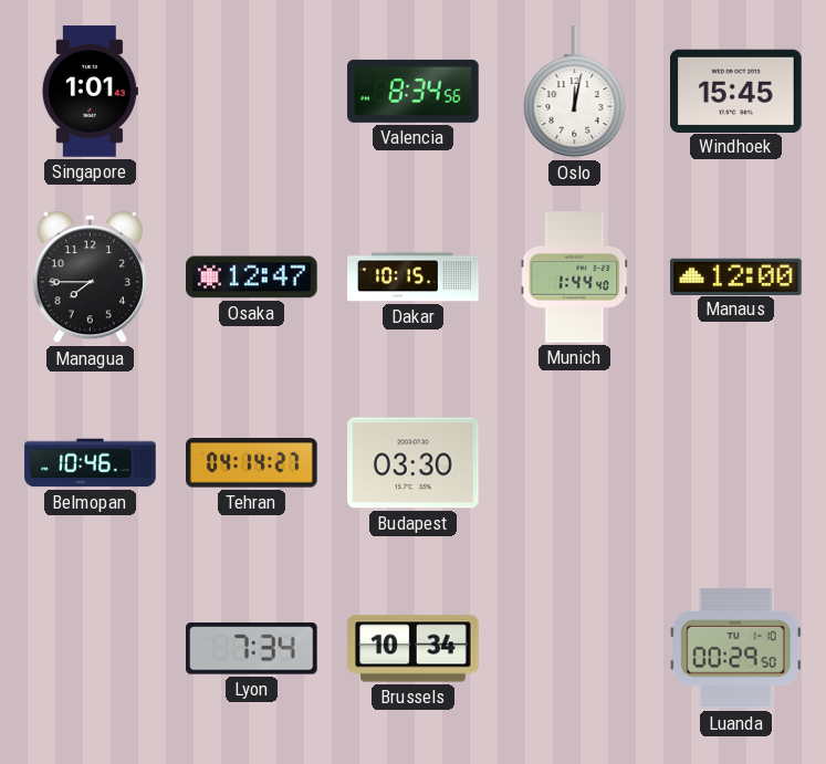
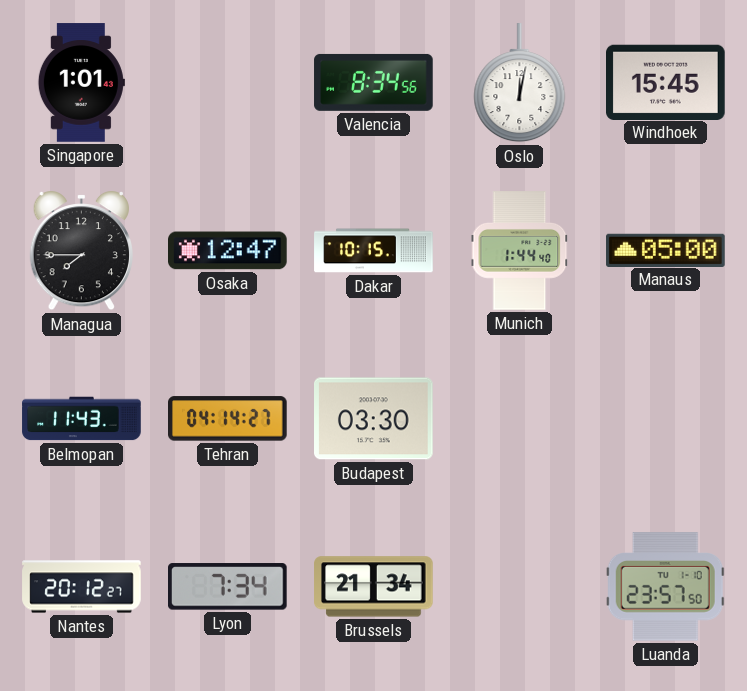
Manaus: 12:00 -> 05:00
Belmopan: 10:46 -> 11:43
Nantes: none -> 20:12
Brussels: 10:34 -> 21:34
Luanda: 00:29 -> 23:57
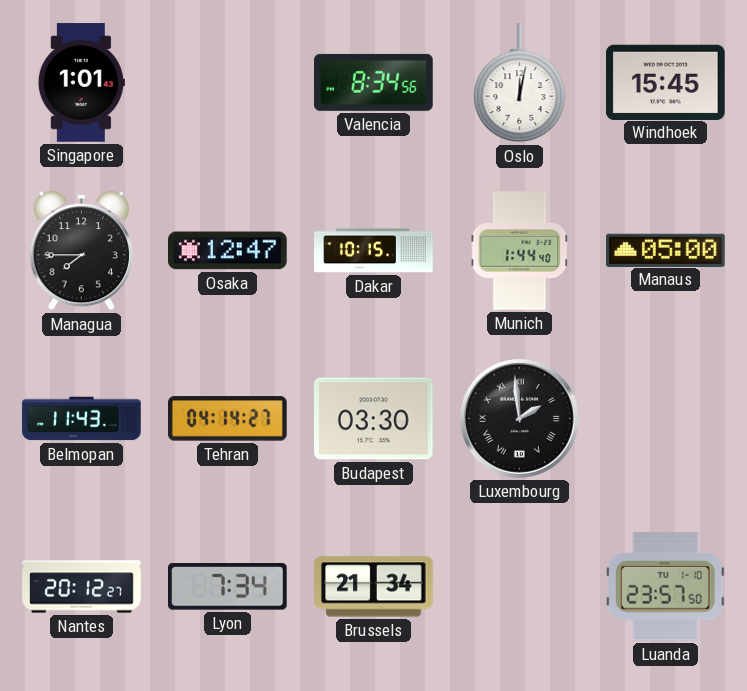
Luxembourg: none -> 1:59
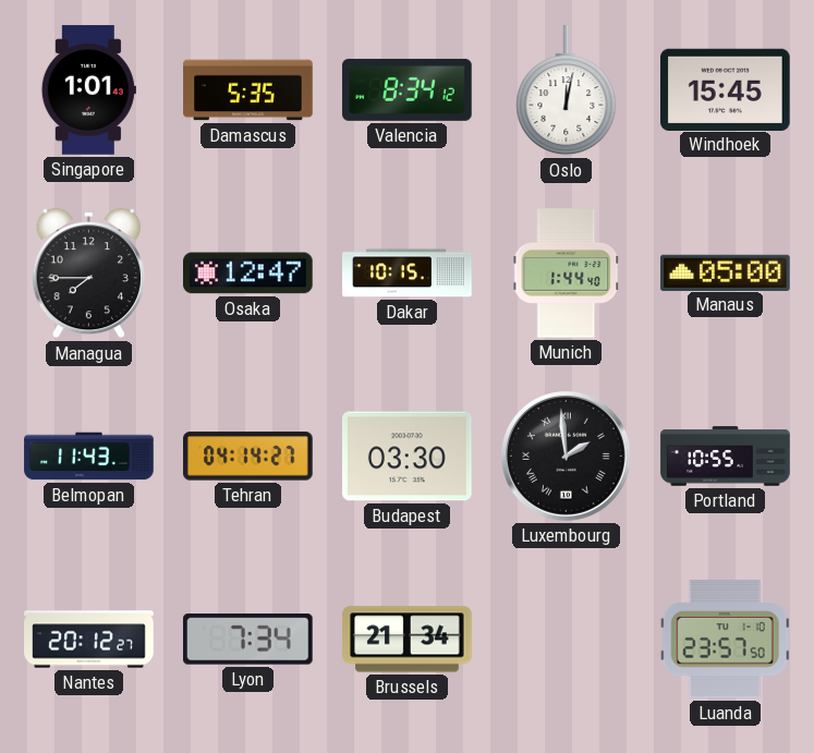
Damascus: none -> 5:35
Valencia: 8:34:56 -> 8:34:12
Portland: none -> 10:55
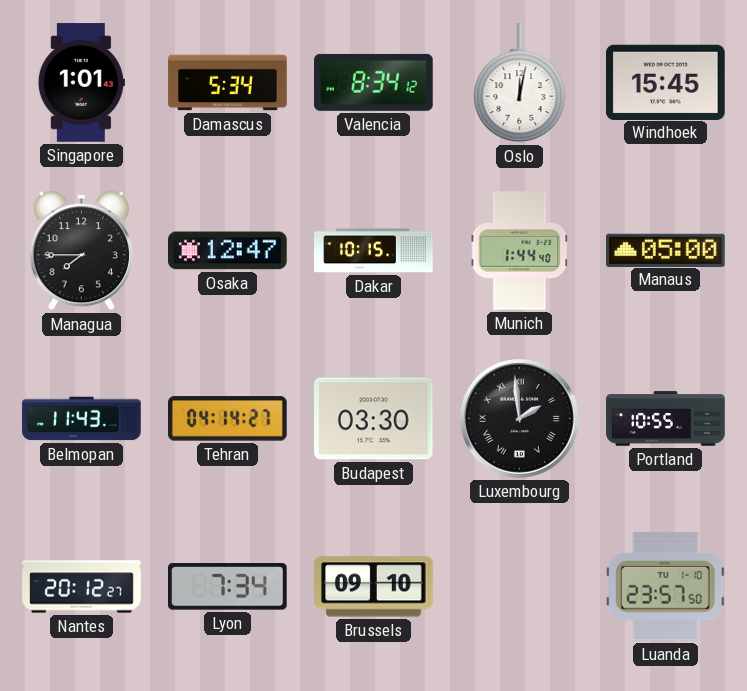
Damascus: 5:35 -> 5:34
Brussels: 21:34 -> 09:10
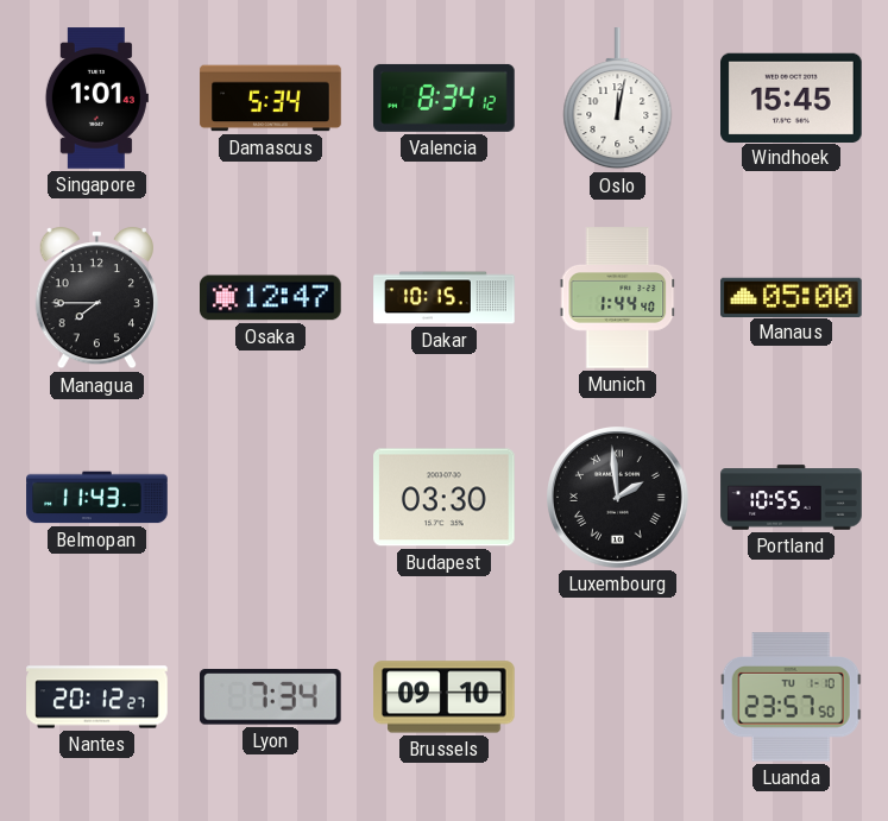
Tehran: 04:14 -> none
